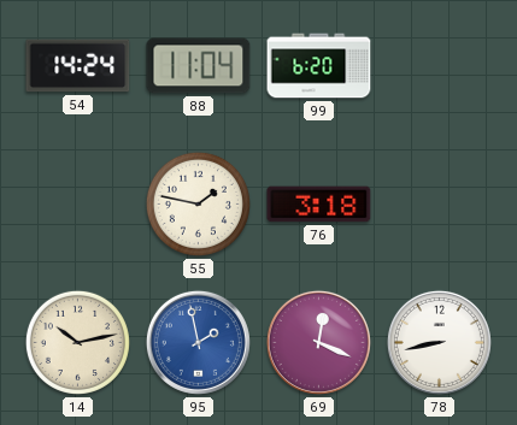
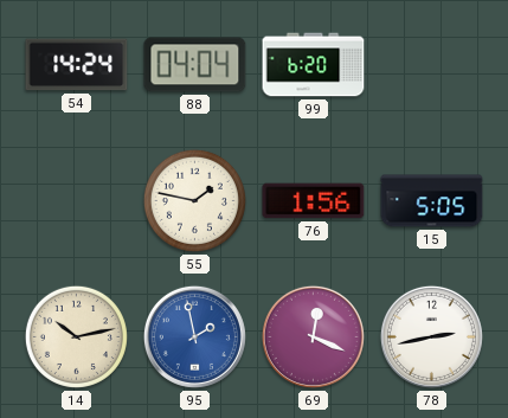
88: 11:04 -> 04:04
76: 3:18 -> 1:56
15: none -> 5:05
78: 8:43 -> 2:43
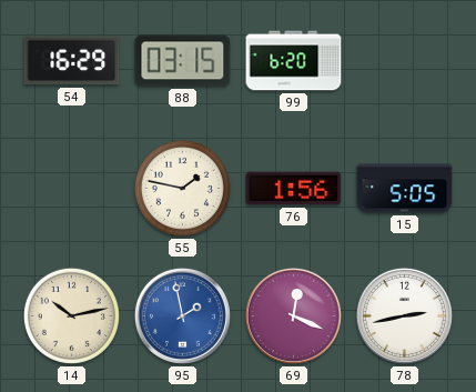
54: 14:24 -> 16:29
88: 04:04 -> 03:15
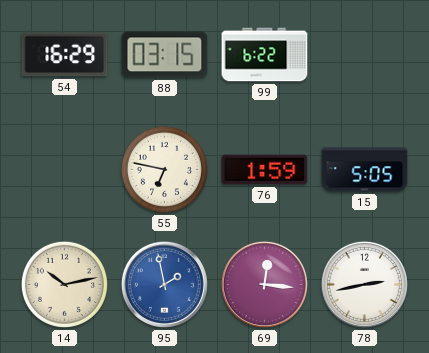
99: 6:20 -> 6:22
55: 1:47 -> 6:47
76: 1:56 -> 1:59
69: 12:19 -> 12:16
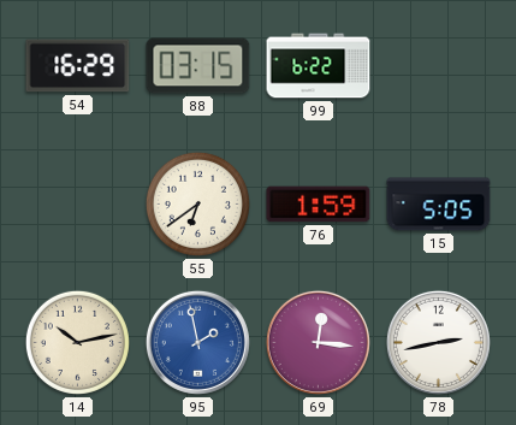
55: 6:47 -> 6:39
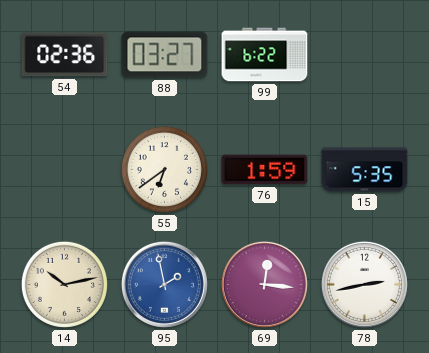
54: 16:29 -> 02:36
88: 03:15 -> 03:27
15: 5:05 -> 5:35
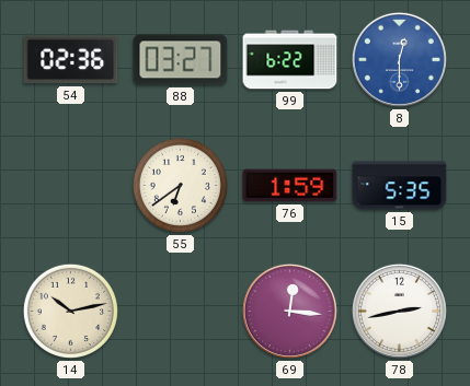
8: none -> 12:30
95: 1:58 -> none
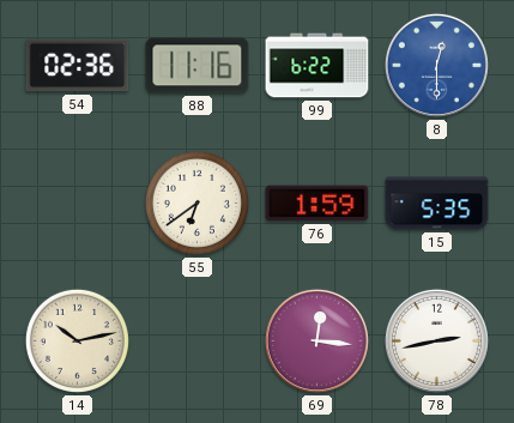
88: 03:27 -> 11:16
